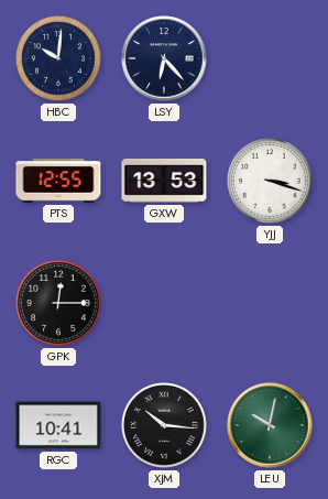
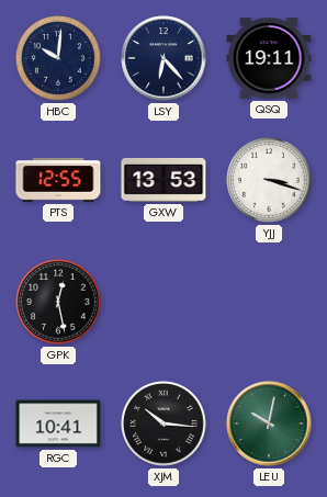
QSQ: none -> 19:11
GPK: 12:15 -> 12:28
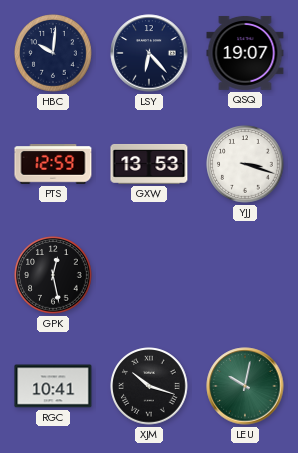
QSQ: 19:11 -> 19:07
PTS: 12:55 -> 12:59
XJM: 10:16 -> 10:18
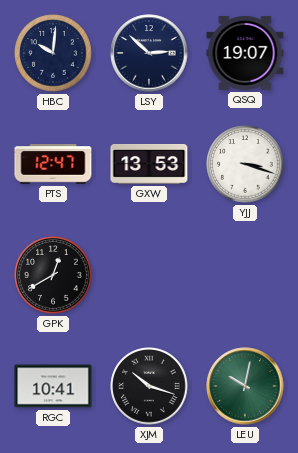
LSY: 6:23 -> 2:52
PTS: 12:59 -> 12:47
GPK: 12:28 -> 12:40
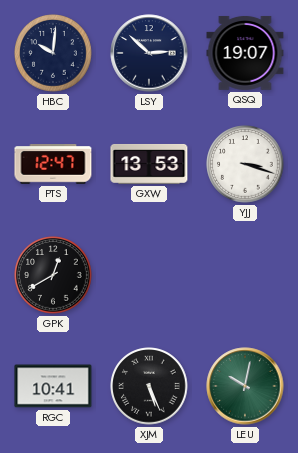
XJM: 10:18 -> 5:26
